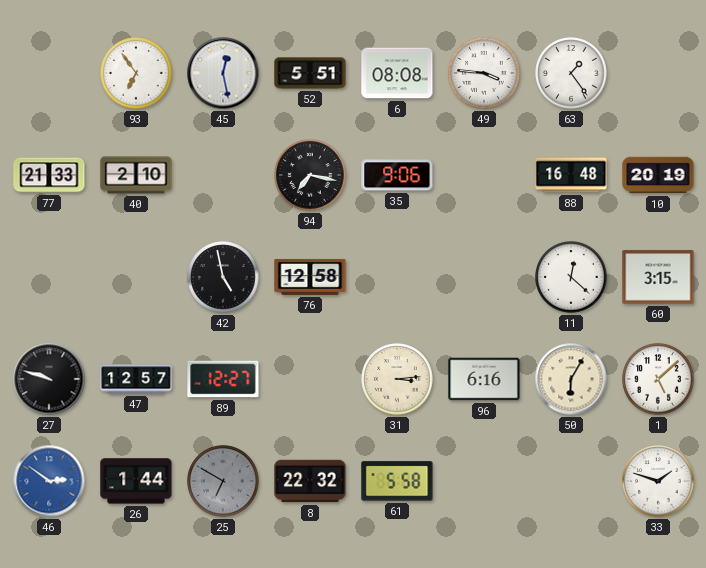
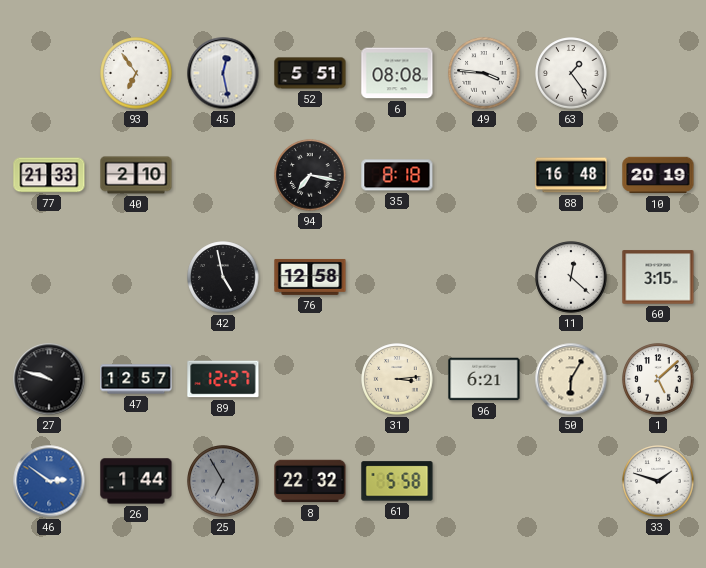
35: 9:06 -> 8:18
96: 6:16 -> 6:21
25: 6:50 -> 6:55
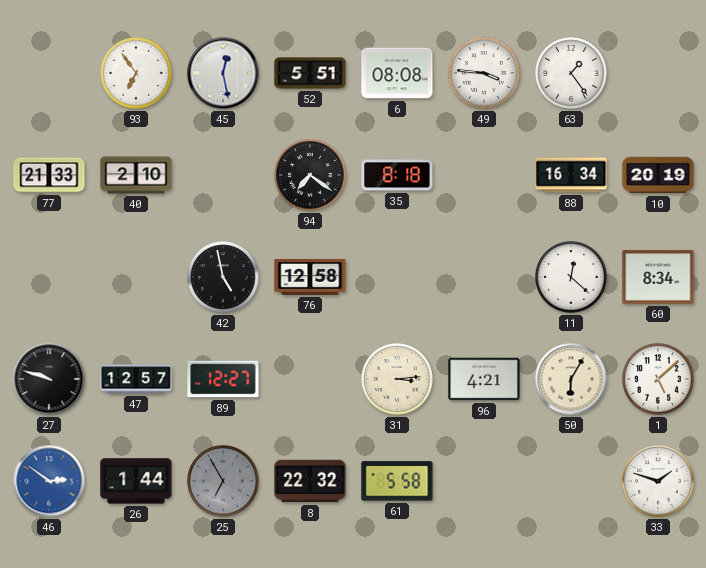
94: 7:17 -> 7:21
88: 16:48 -> 16:34
60: 3:15 -> 8:34
96: 6:21 -> 4:21
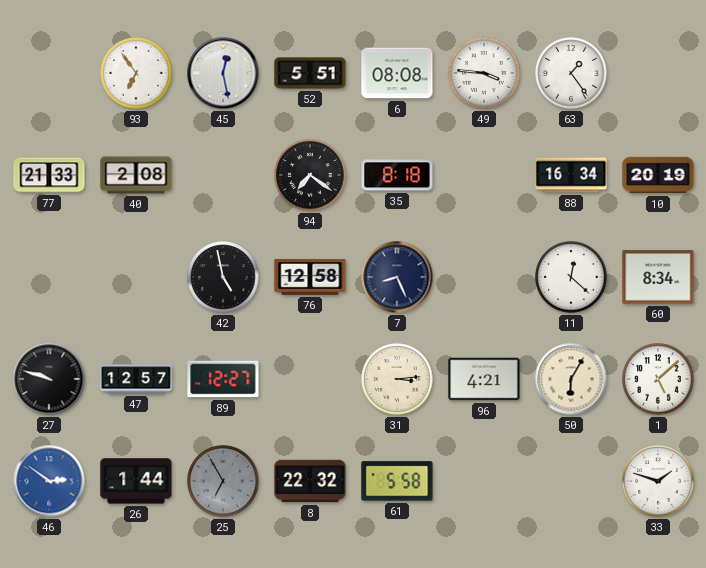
40: 2:10 -> 2:08
7: none -> 8:26
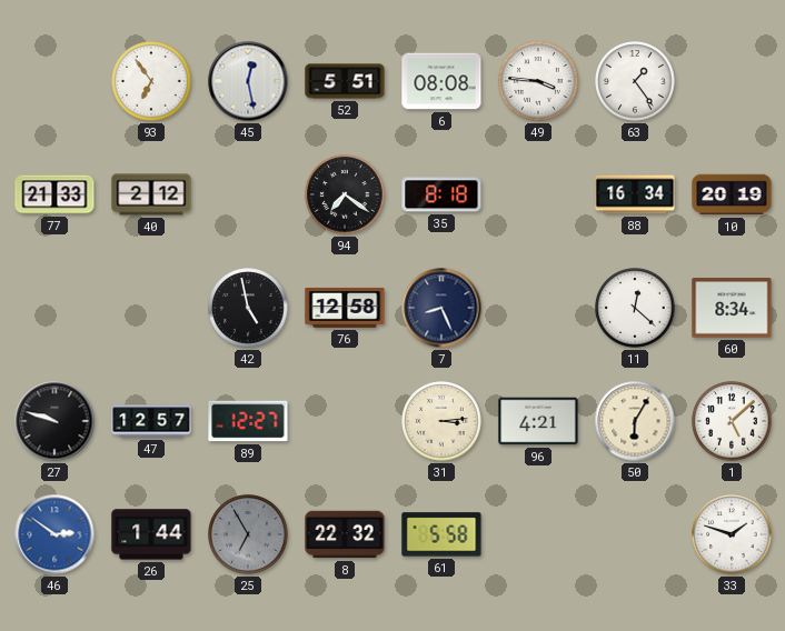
40: 2:08 -> 2:12
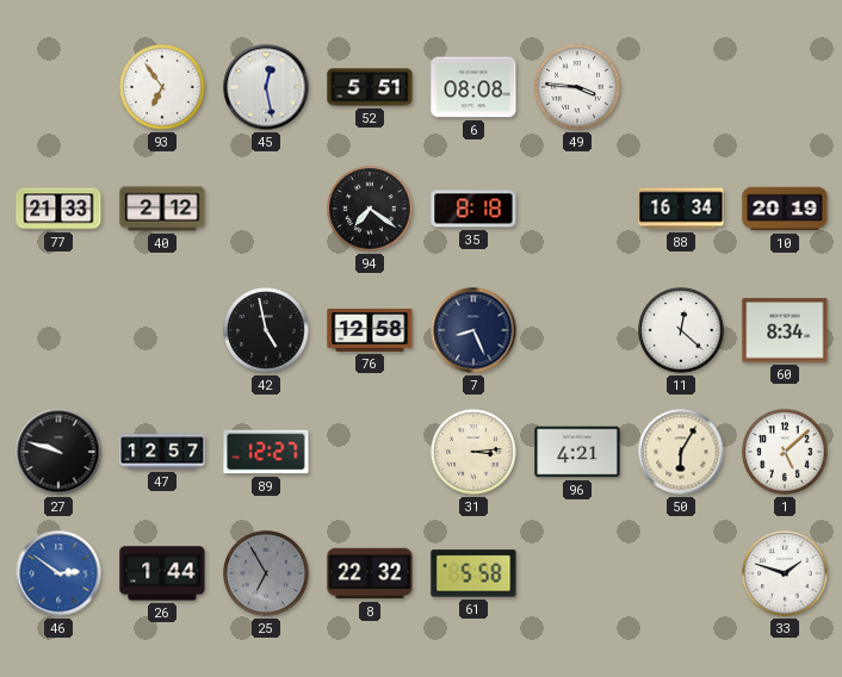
63: 1:24 -> none
